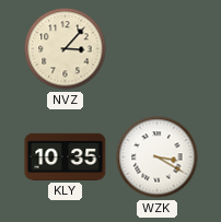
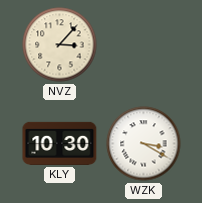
KLY: 10:35 -> 10:30
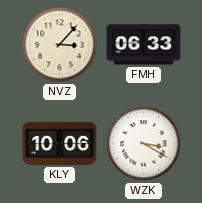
FMH: none -> 06:33
KLY: 10:30 -> 10:06
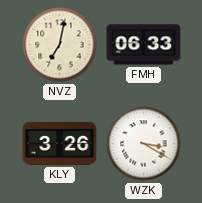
NVZ: 3:07 -> 7:02
KLY: 10:06 -> 3:26
